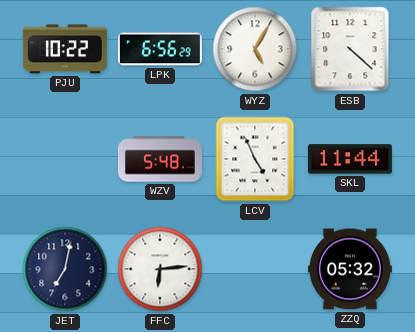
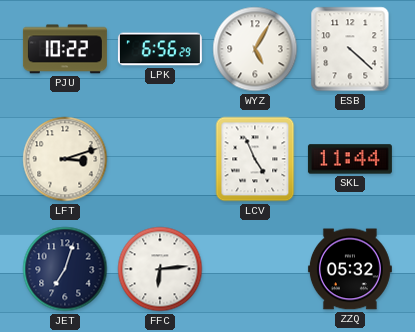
LFT: none -> 3:12
WZV: 5:48 -> none
JET: 7:02 -> 7:03
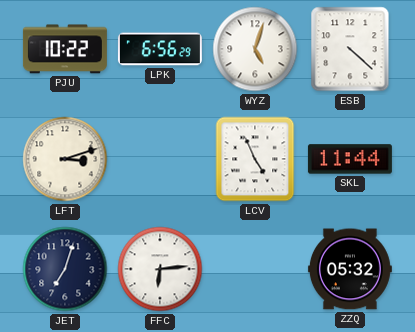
WYZ: 5:05 -> 5:03
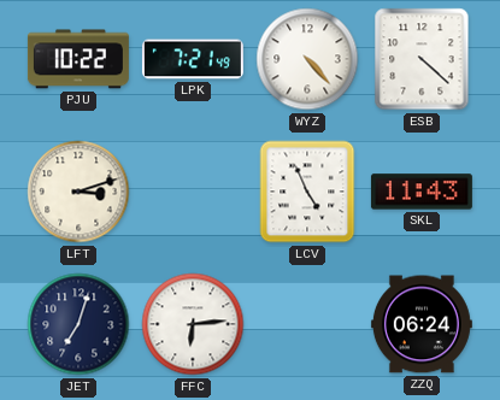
LPK: 6:56 -> 7:21
WYZ: 5:03 -> 4:23
SKL: 11:44 -> 11:43
ZZQ: 05:32 -> 06:24
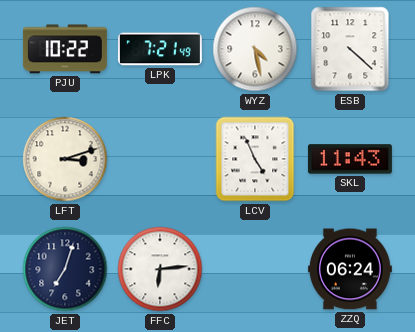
WYZ: 4:23 -> 4:28
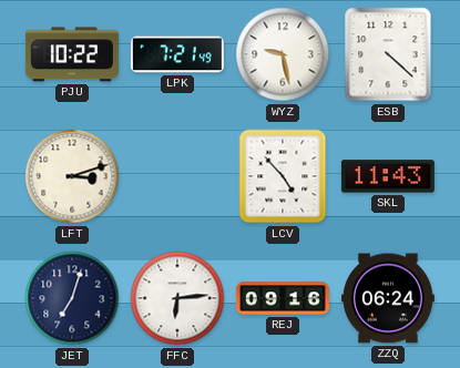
WYZ: 4:28 -> 9:28
LCV: 4:56 -> 4:53
REJ: none -> 09:16
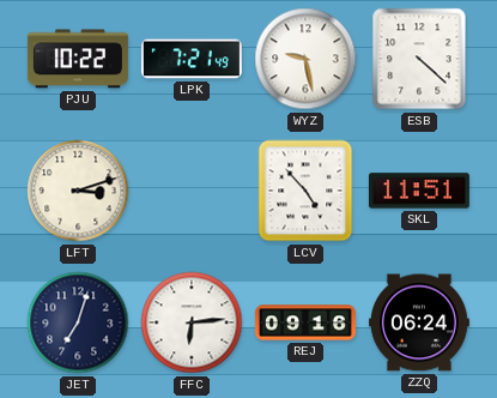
SKL: 11:43 -> 11:51
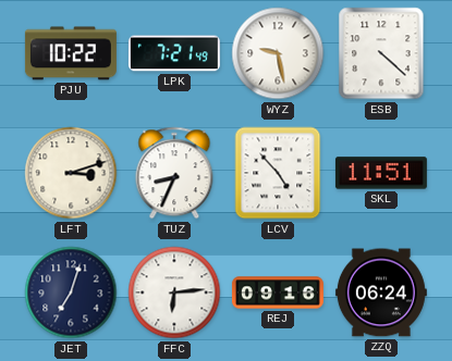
TUZ: none -> 8:34
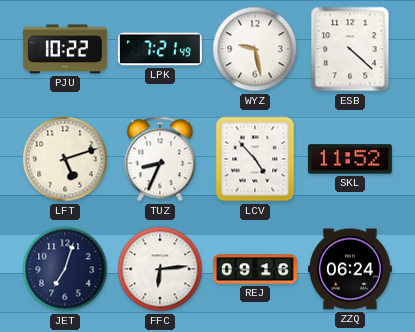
LFT: 3:12 -> 5:12
SKL: 11:51 -> 11:52
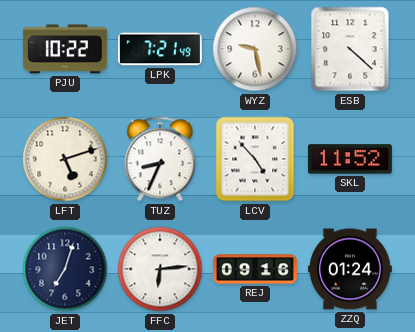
ZZQ: 06:24 -> 01:24
